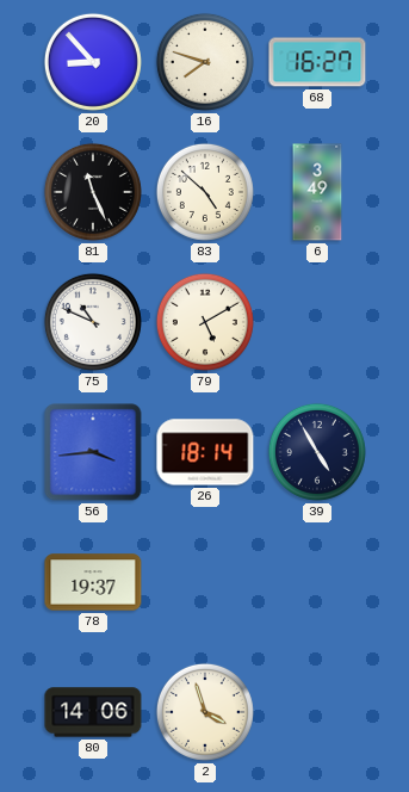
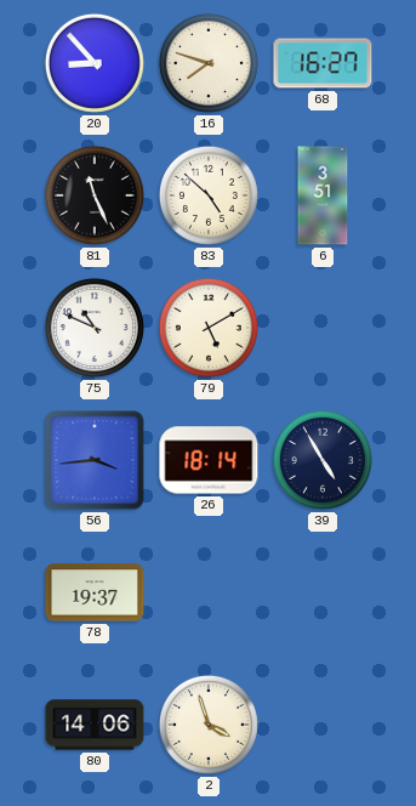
6: 3:49 -> 3:51
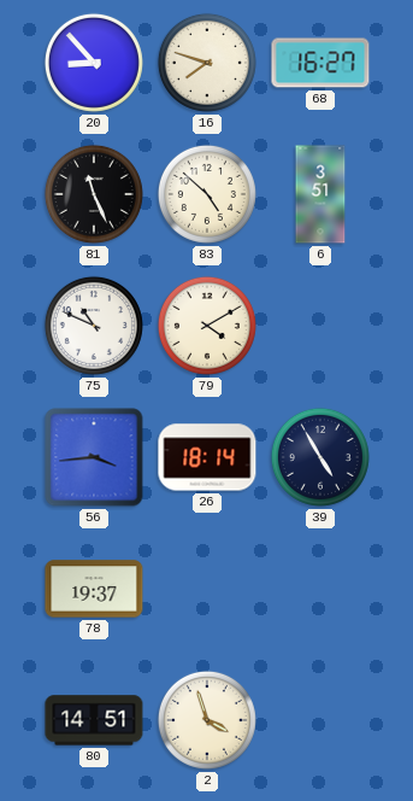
79: 5:10 -> 4:10
80: 14:06 -> 14:51
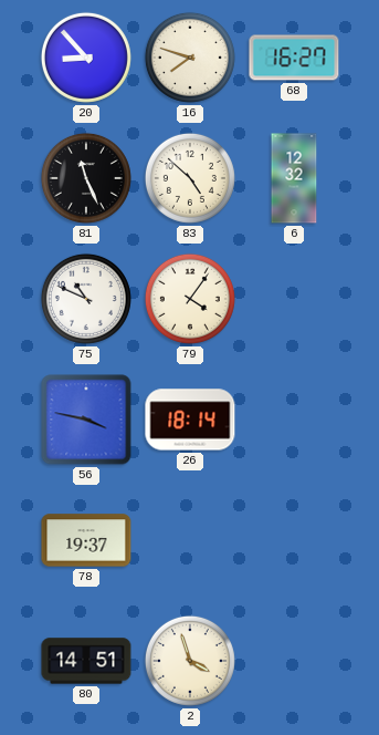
6: 3:51 -> 12:32
79: 4:10 -> 4:06
56: 3:44 -> 3:47
39: 4:55 -> none
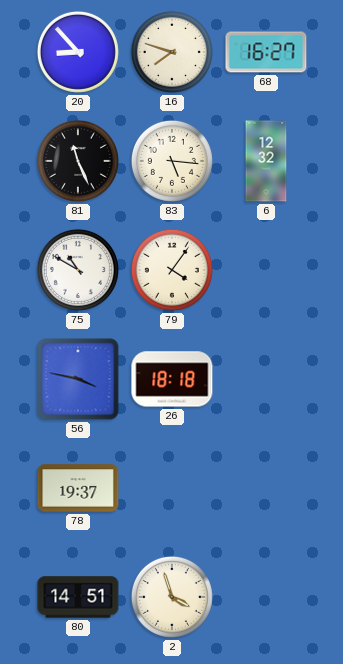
83: 4:52 -> 5:16
75: 10:49 -> 10:50
26: 18:14 -> 18:18
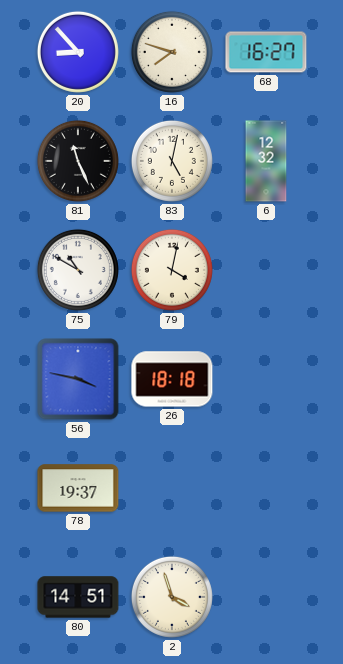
83: 5:16 -> 5:02
79: 4:06 -> 4:02
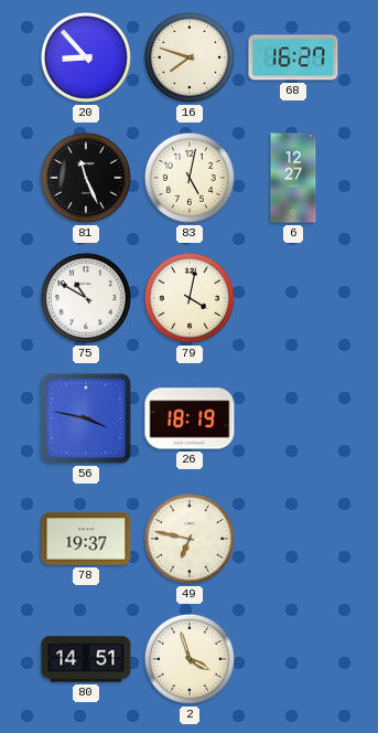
6: 12:32 -> 12:27
26: 18:18 -> 18:19
49: none -> 6:47
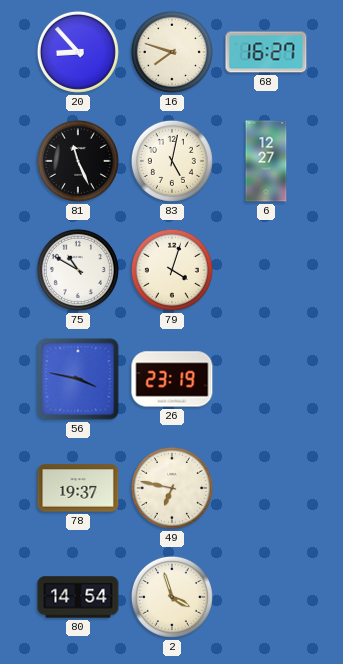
79: 4:02 -> 4:03
26: 18:19 -> 23:19
80: 14:51 -> 14:54
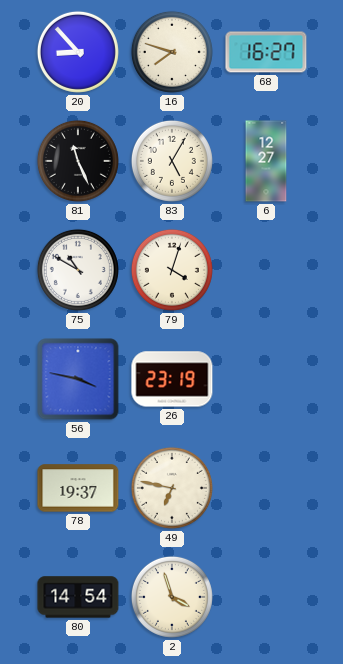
83: 5:02 -> 5:05
